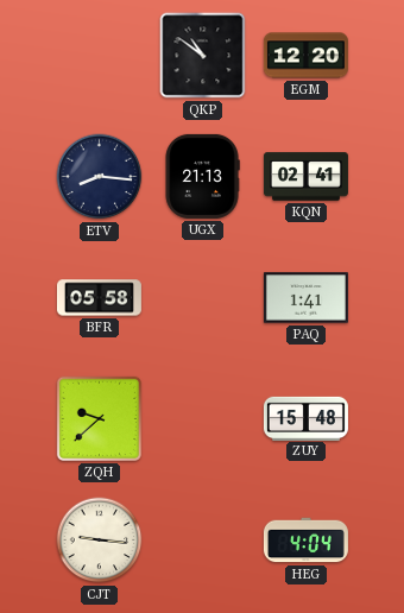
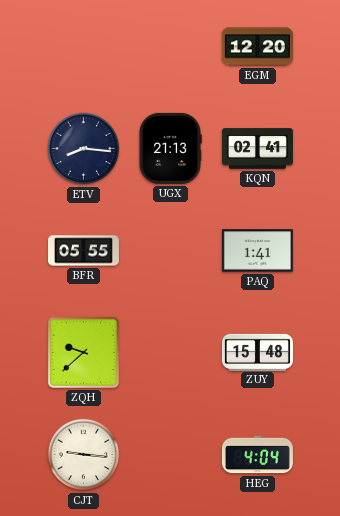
QKP: 10:51 -> none
BFR: 05:58 -> 05:55
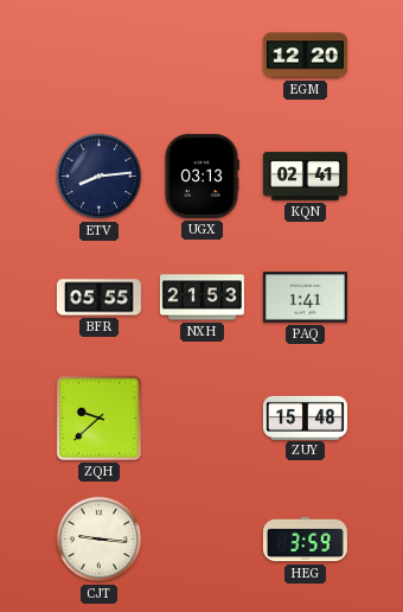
ETV: 8:16 -> 8:14
UGX: 21:13 -> 03:13
NXH: none -> 21:53
HEG: 4:04 -> 3:59
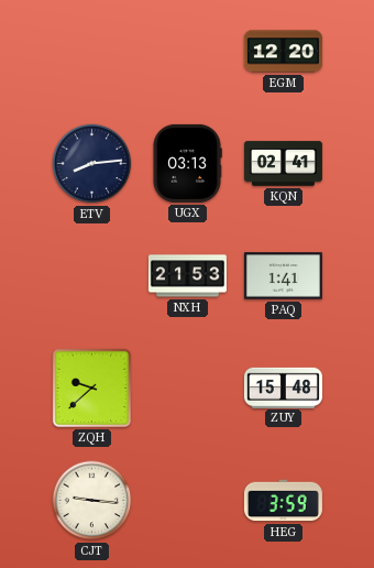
BFR: 05:55 -> none
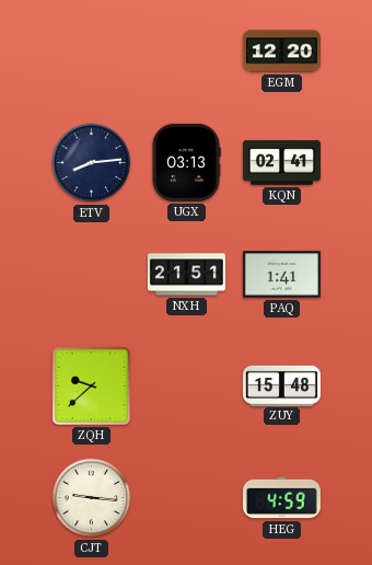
NXH: 21:53 -> 21:51
HEG: 3:59 -> 4:59
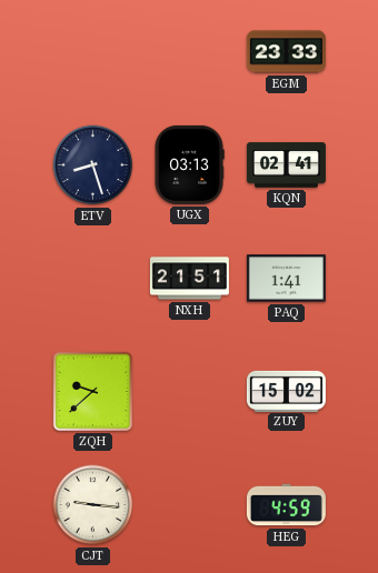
EGM: 12:20 -> 23:33
ETV: 8:14 -> 8:27
ZUY: 15:48 -> 15:02
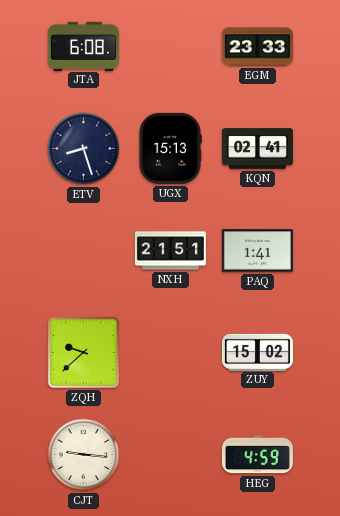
JTA: none -> 6:08
UGX: 03:13 -> 15:13
